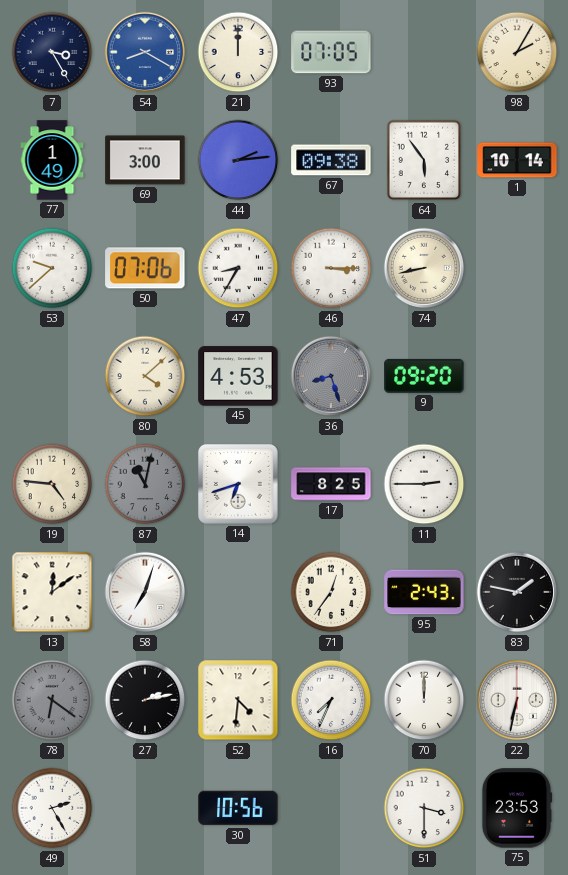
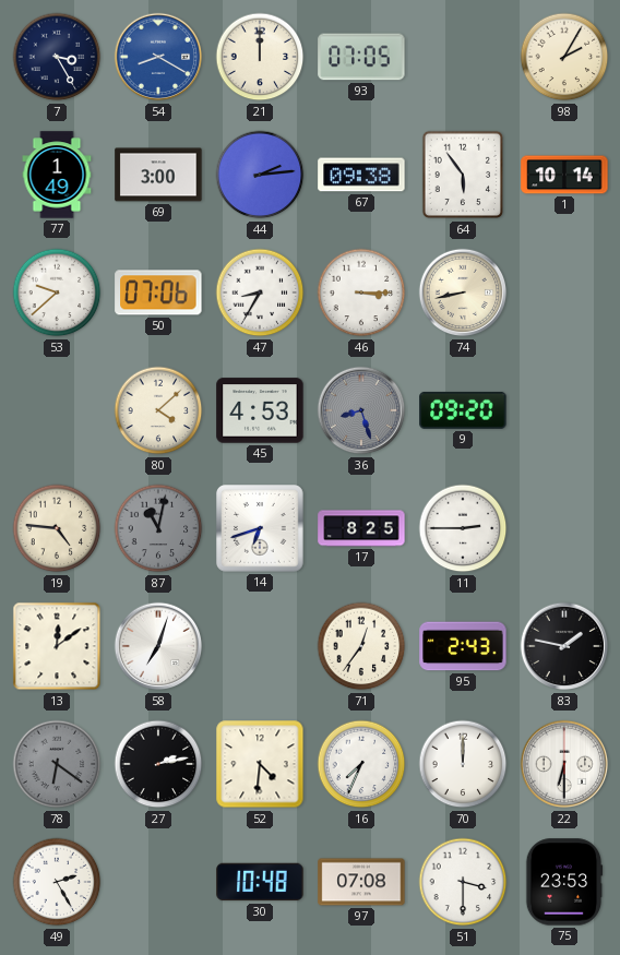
22: 6:32 -> 6:30
30: 10:56 -> 10:48
97: none -> 07:08
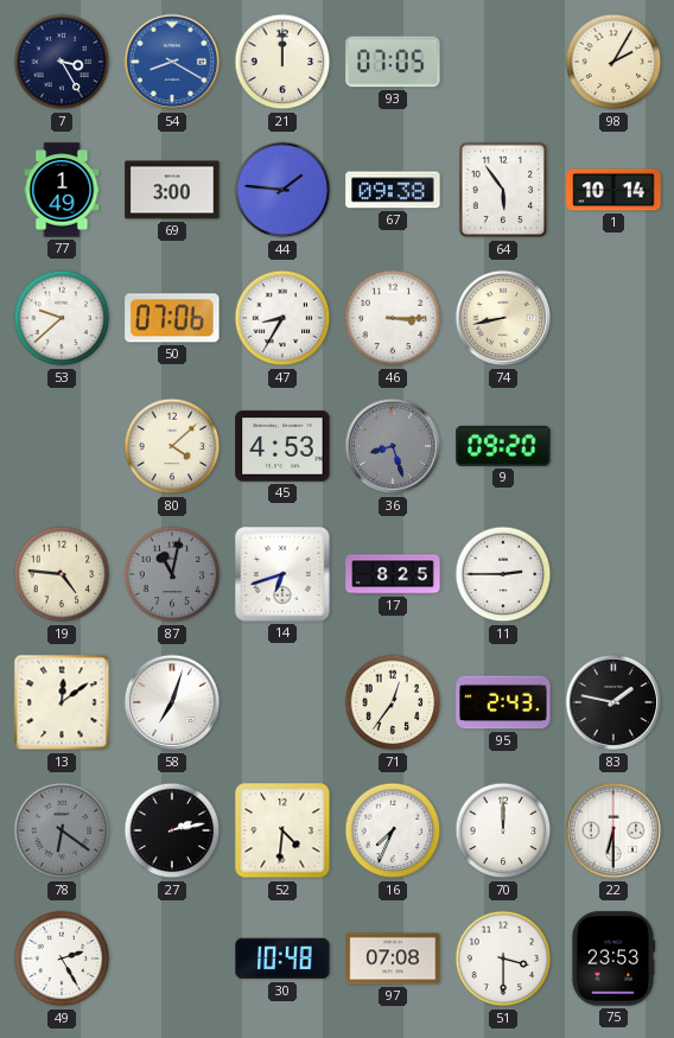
44: 2:14 -> 1:46
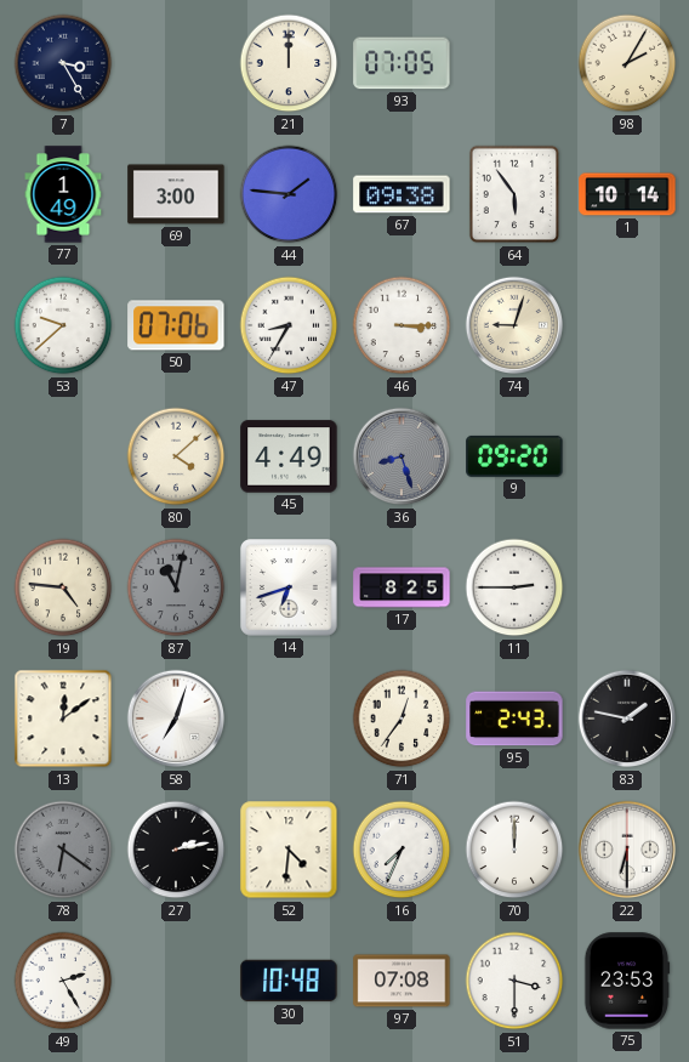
54: 8:20 -> none
74: 8:43 -> 9:03
45: 4:53 -> 4:49
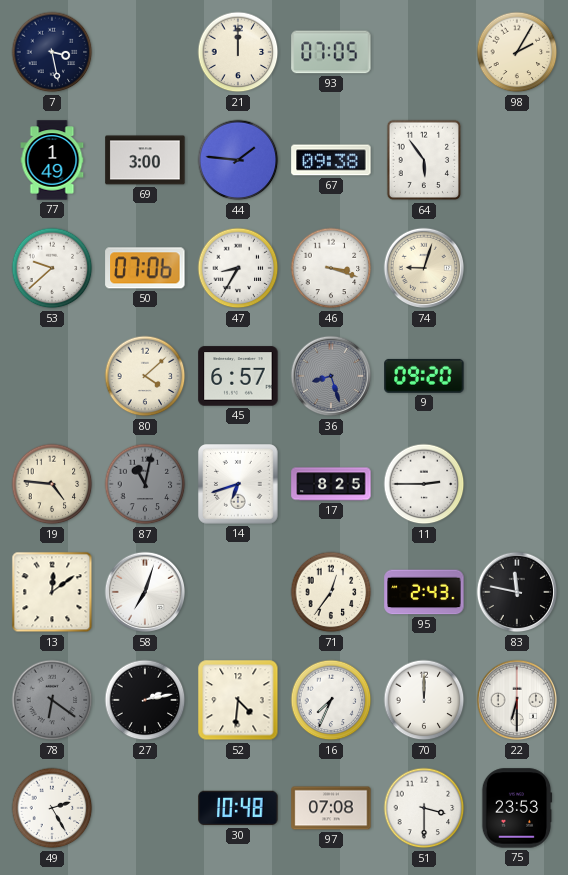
7: 3:25 -> 3:28
1: 10:14 -> none
46: 3:15 -> 3:18
45: 4:49 -> 6:57
83: 1:47 -> 11:47
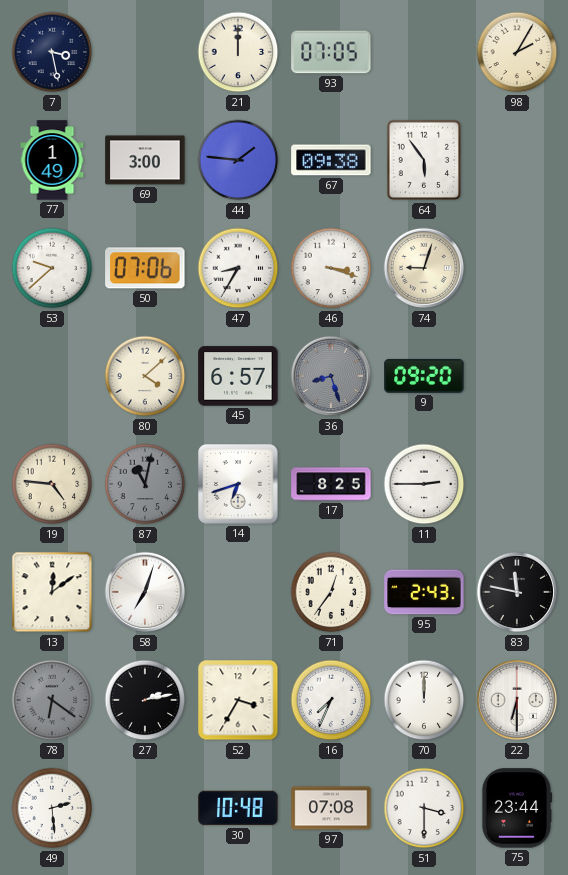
52: 4:31 -> 3:35
49: 2:25 -> 2:29
75: 23:53 -> 23:44
